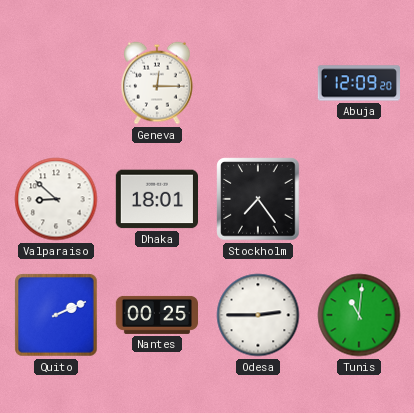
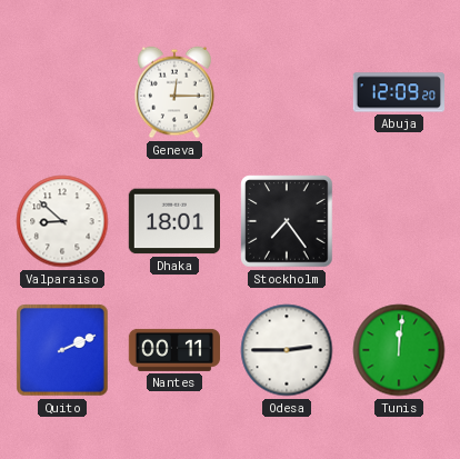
Nantes: 00:25 -> 00:11
Tunis: 11:01 -> 12:01
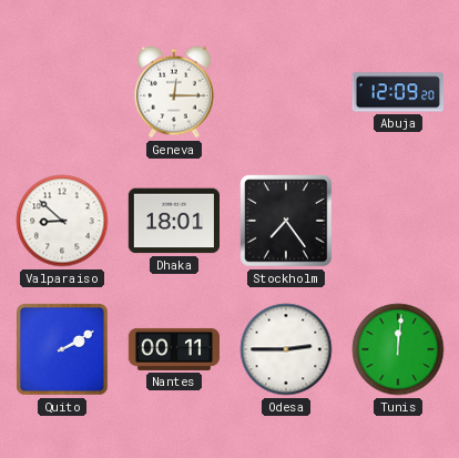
Quito: 2:11 -> 2:10
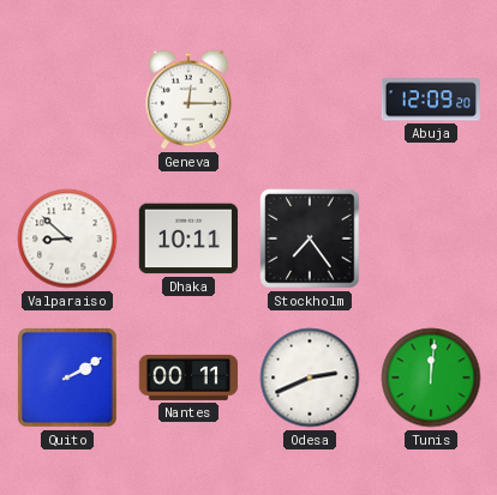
Dhaka: 18:01 -> 10:11
Odesa: 2:45 -> 2:41
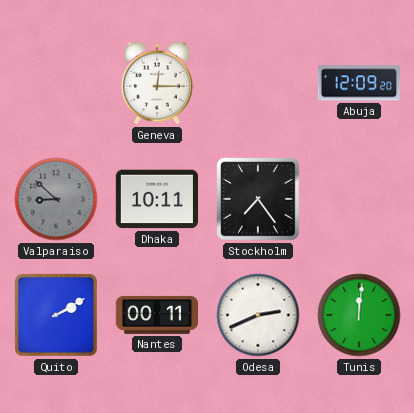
Valparaiso dial: white -> grey
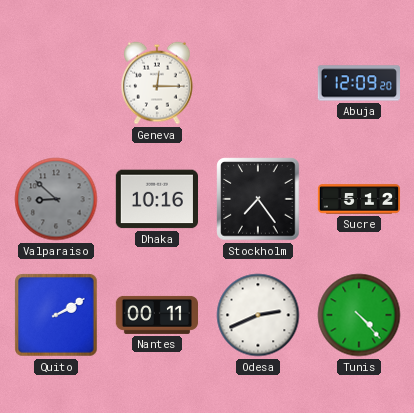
Dhaka: 10:11 -> 10:16
Sucre: none -> 5:12
Tunis: 12:01 -> 4:23
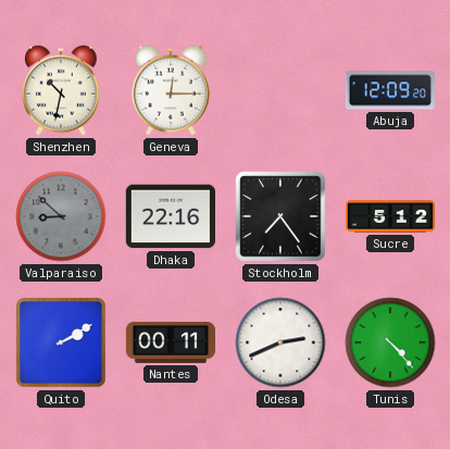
Shenzhen: none -> 10:32
Dhaka: 10:16 -> 22:16
